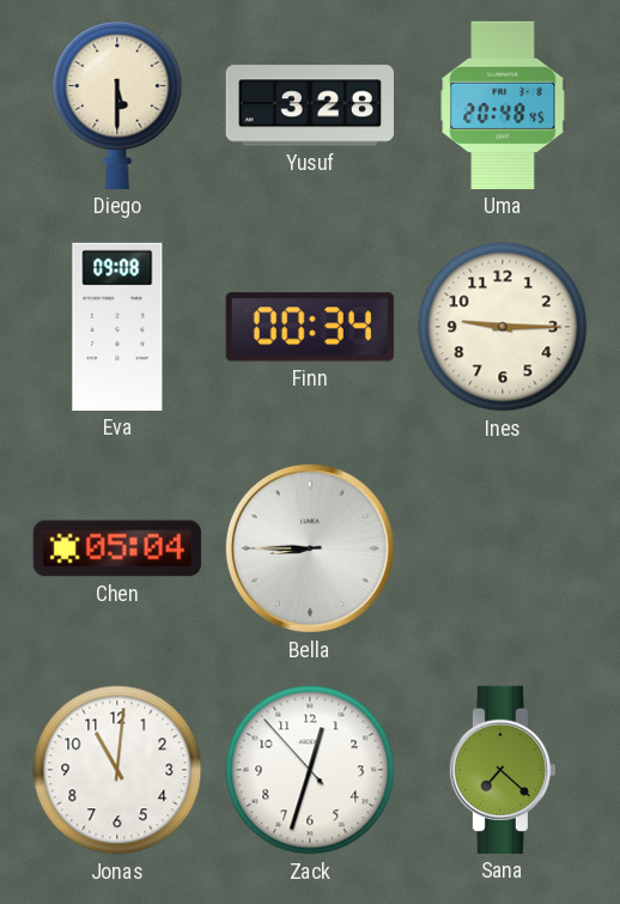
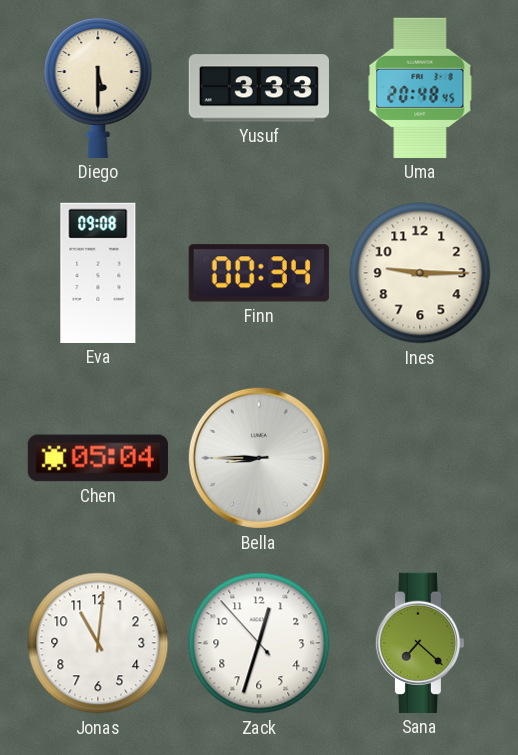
Yusuf: 3:28 -> 3:33
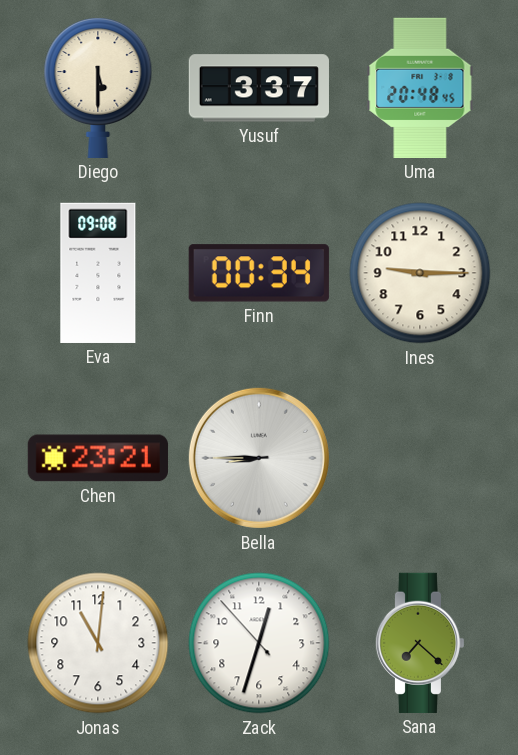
Yusuf: 3:33 -> 3:37
Chen: 05:04 -> 23:21
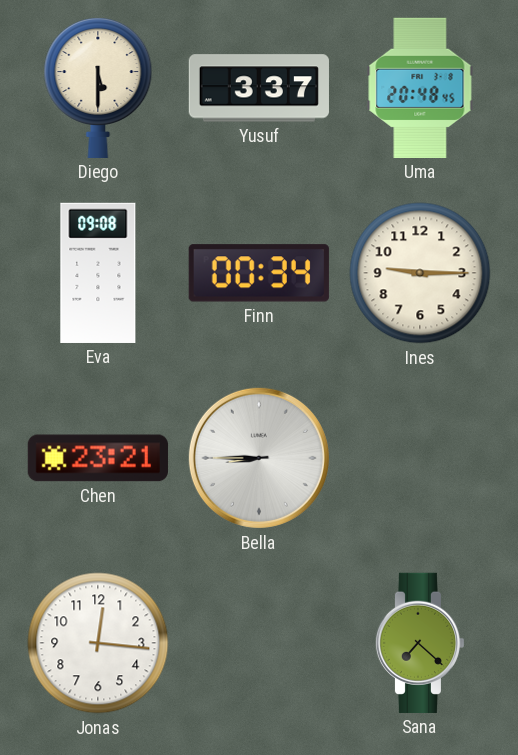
Jonas: 11:01 -> 12:16
Zack: 12:32 -> none
